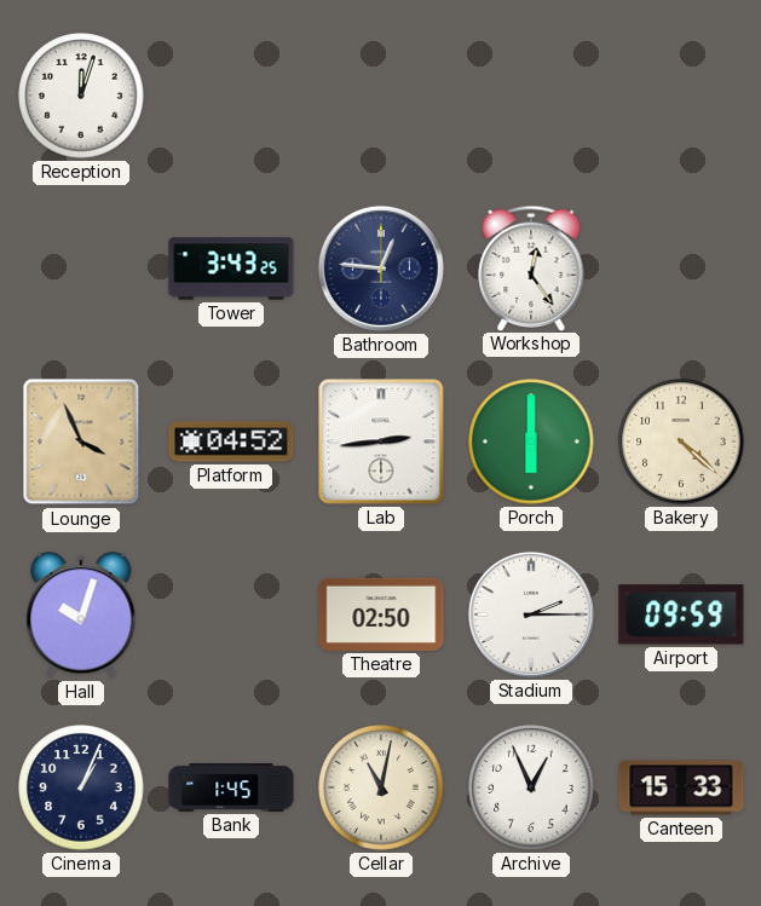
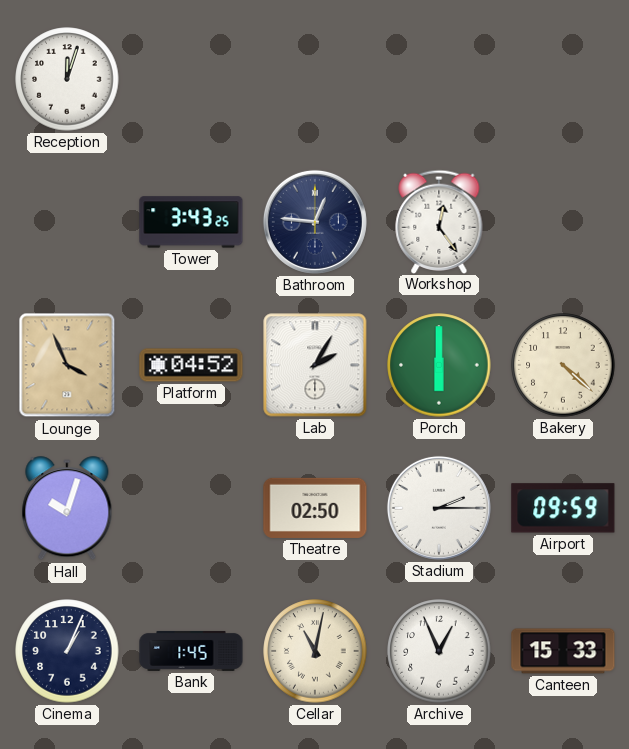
Lab: 2:44 -> 2:05
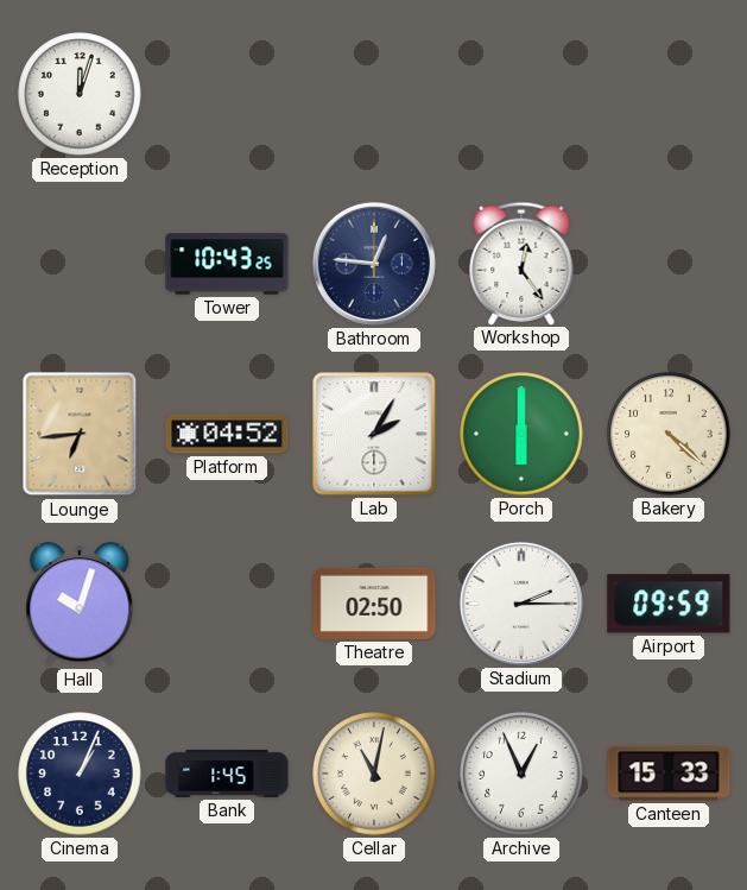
Tower: 3:43 -> 10:43
Lounge: 3:56 -> 6:44
